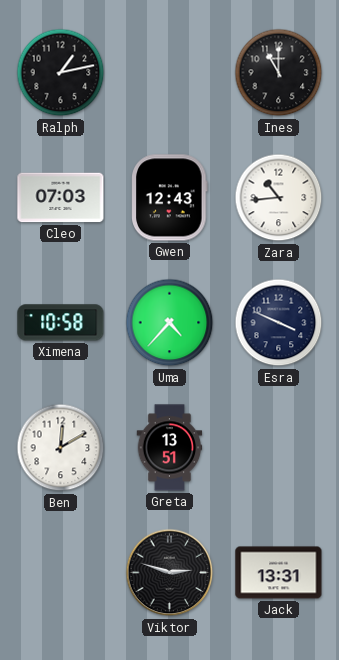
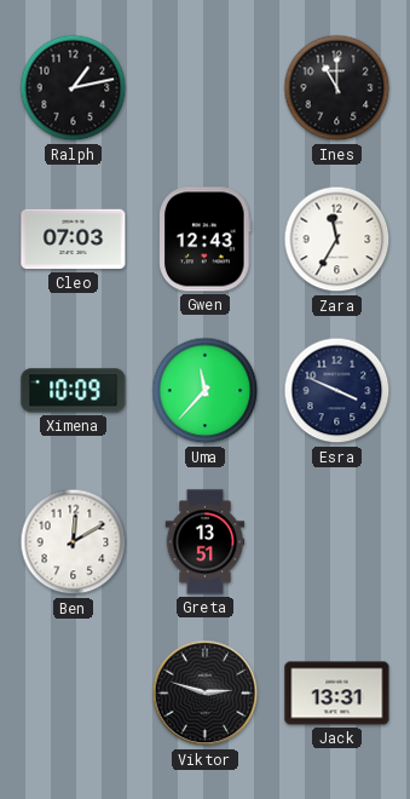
Zara: 10:44 -> 11:35
Ximena: 10:58 -> 10:09
Uma: 4:37 -> 11:37
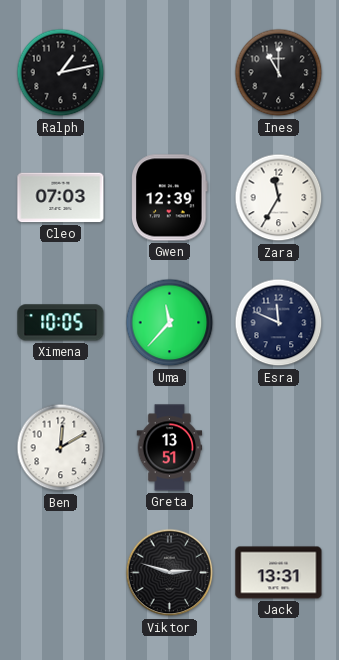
Gwen: 12:43 -> 12:39
Ximena: 10:09 -> 10:05
Esra: 3:49 -> 11:49
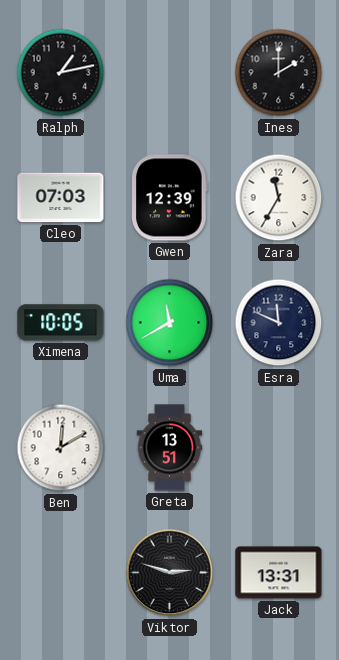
Ines: 11:00 -> 2:00
Uma: 11:37 -> 11:40
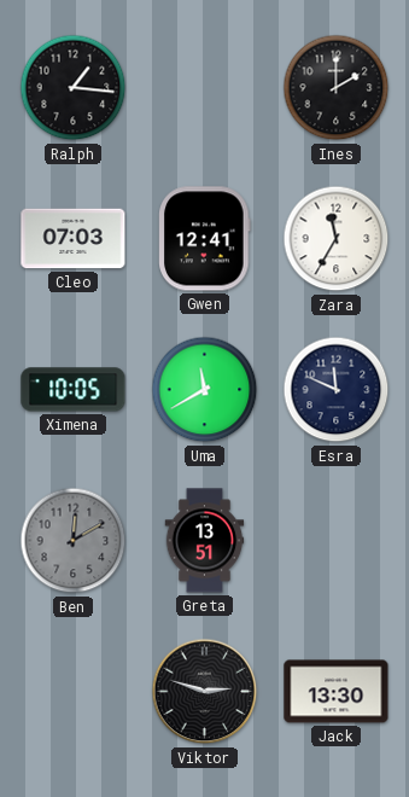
Ralph: 1:13 -> 1:16
Gwen: 12:39 -> 12:41
Ben dial: white -> grey
Jack: 13:31 -> 13:30
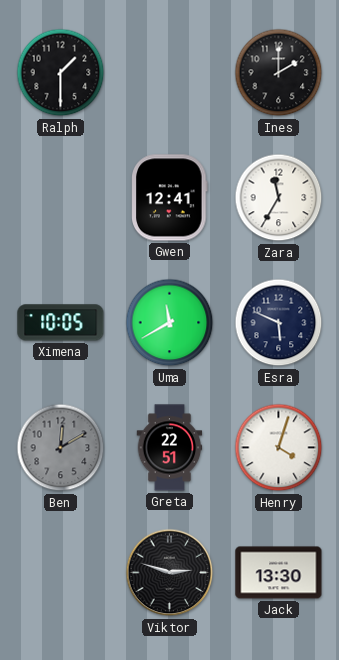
Ralph: 1:16 -> 1:30
Cleo: 07:03 -> none
Esra: 11:49 -> 5:49
Greta: 13:51 -> 22:51
Henry: none -> 4:03
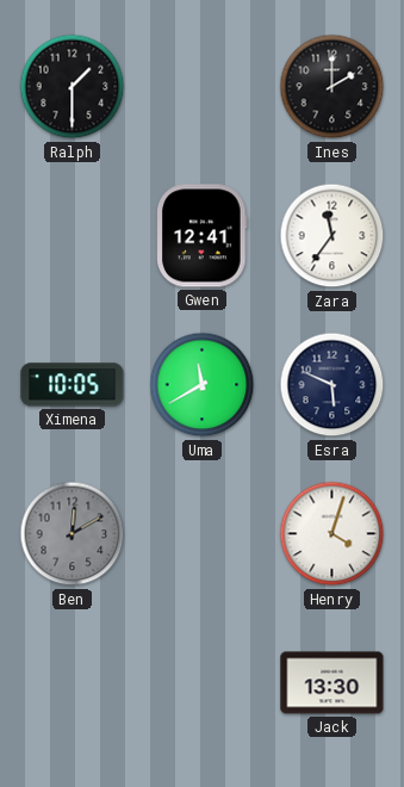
Zara: 11:35 -> 11:36
Greta: 22:51 -> none
Viktor: 2:48 -> none
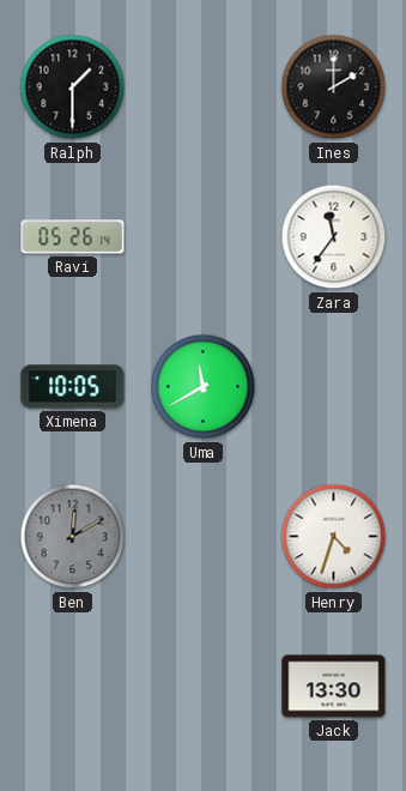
Ravi: none -> 05:26
Gwen: 12:41 -> none
Esra: 5:49 -> none
Henry: 4:03 -> 4:33
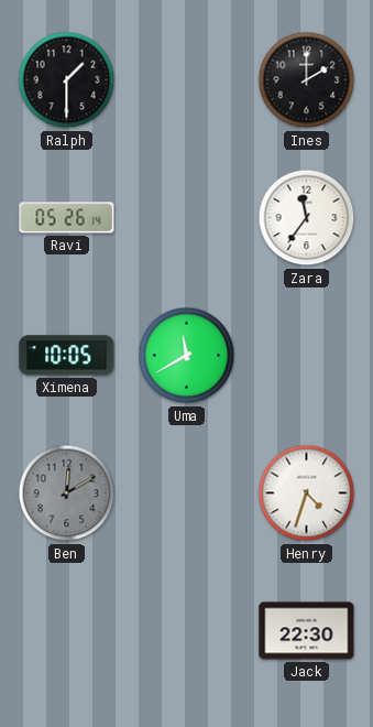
Jack: 13:30 -> 22:30
